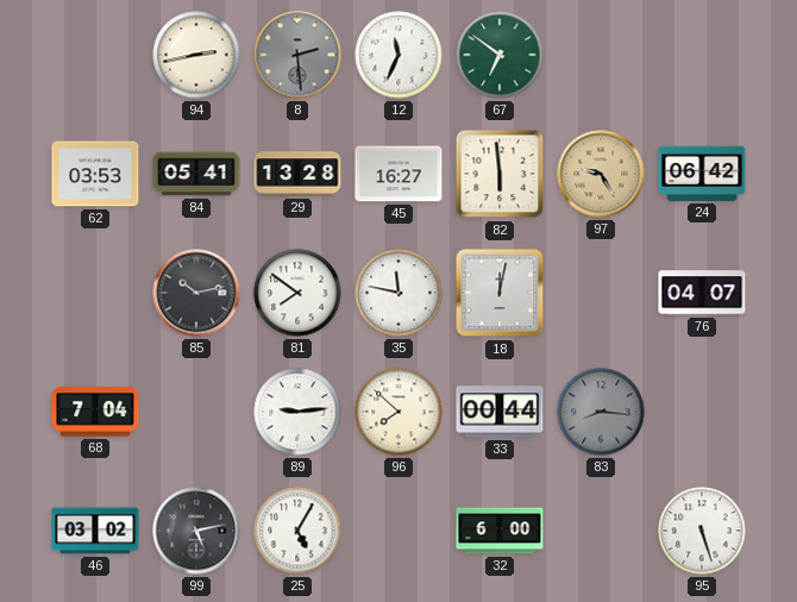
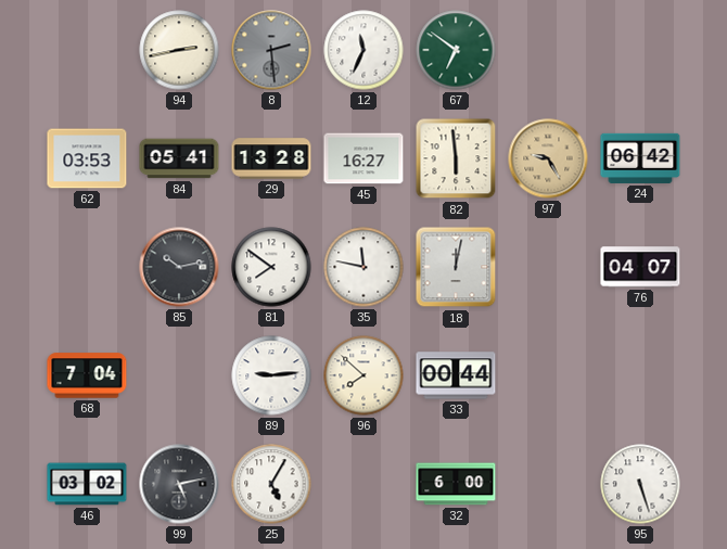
83: 8:16 -> none
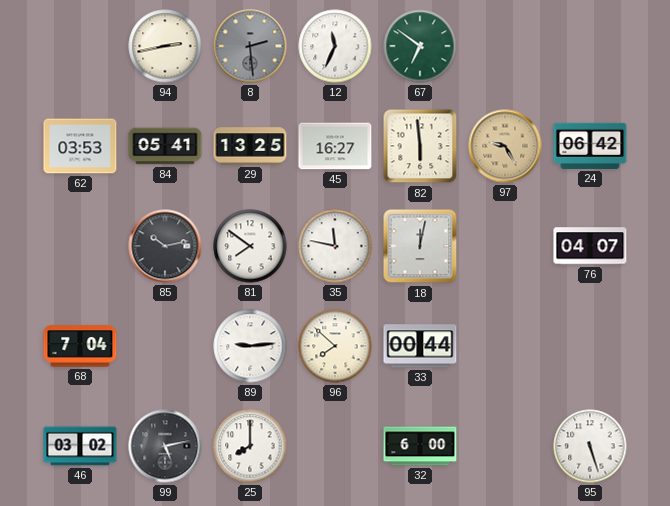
29: 13:28 -> 13:25
25: 5:05 -> 8:00
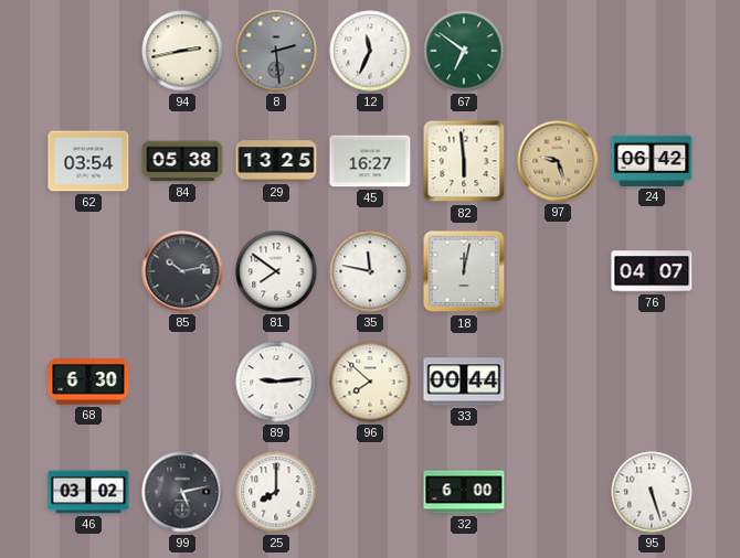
62: 03:53 -> 03:54
84: 05:41 -> 05:38
97: 9:25 -> 9:27
68: 7:04 -> 6:30
